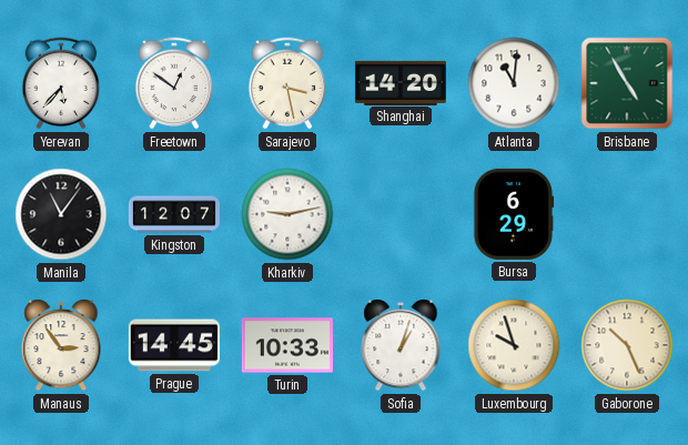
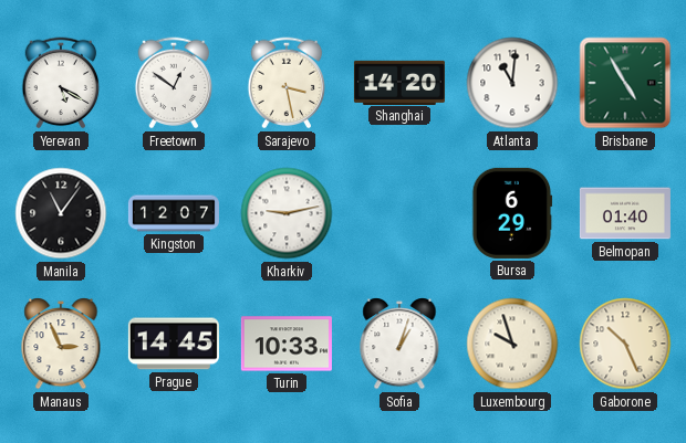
Yerevan: 5:37 -> 5:20
Belmopan: none -> 01:40
Manaus: 2:54 -> 2:56
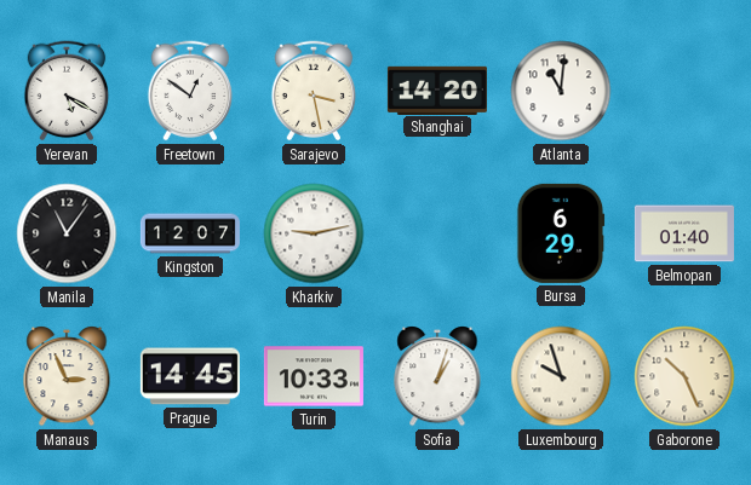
Brisbane: 4:55 -> none
